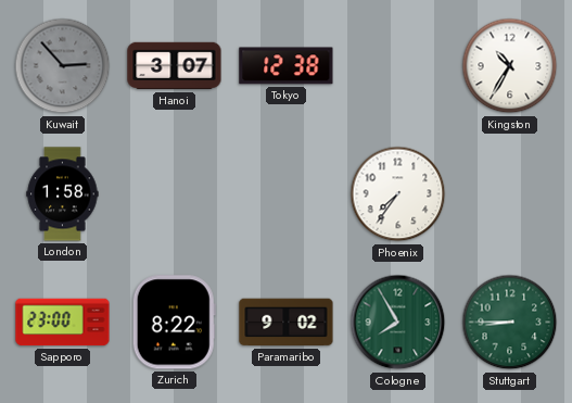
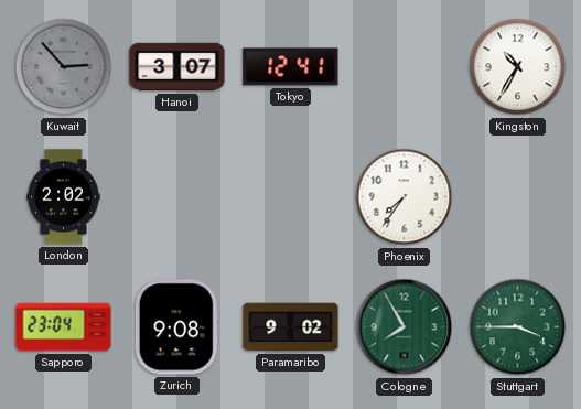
Tokyo: 12:38 -> 12:41
London: 1:58 -> 2:02
Sapporo: 23:00 -> 23:04
Zurich: 8:22 -> 9:08
Stuttgart: 8:45 -> 3:45
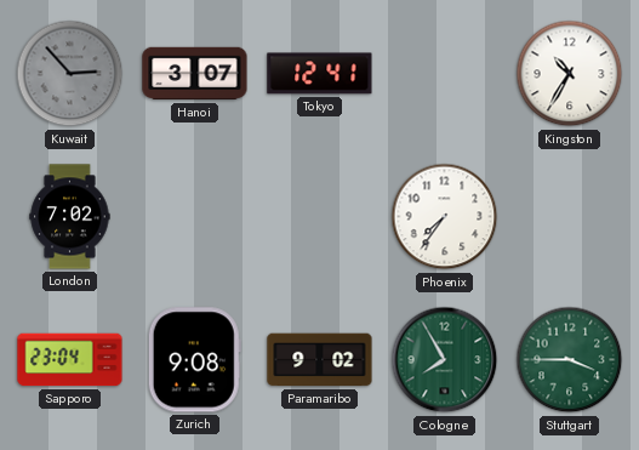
London: 2:02 -> 7:02
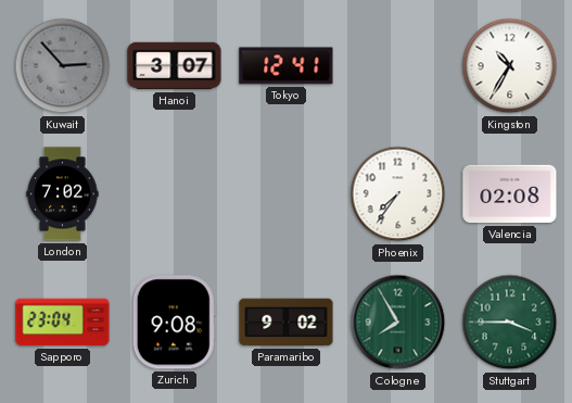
Valencia: none -> 02:08
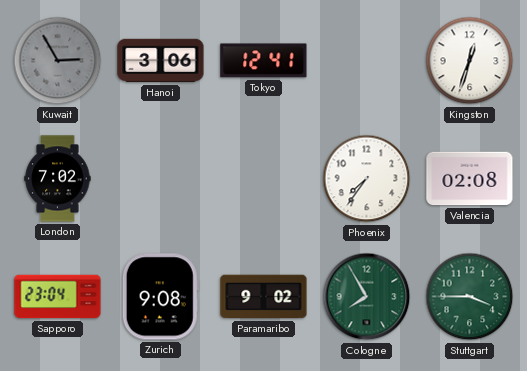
Kuwait: 2:53 -> 2:55
Hanoi: 3:07 -> 3:06
Kingston: 10:35 -> 12:33
